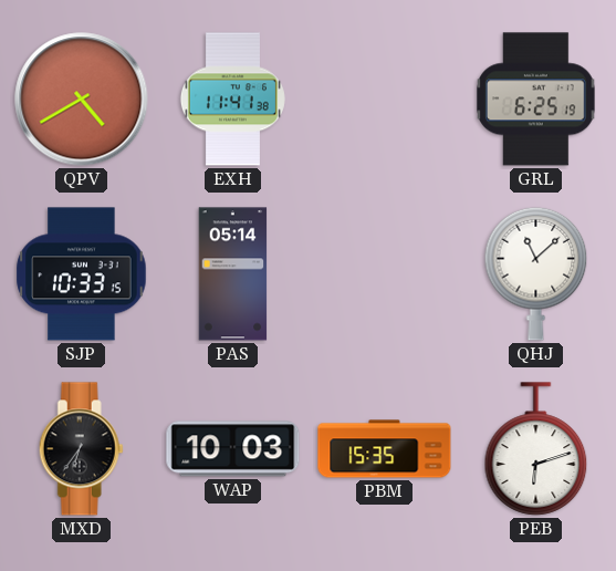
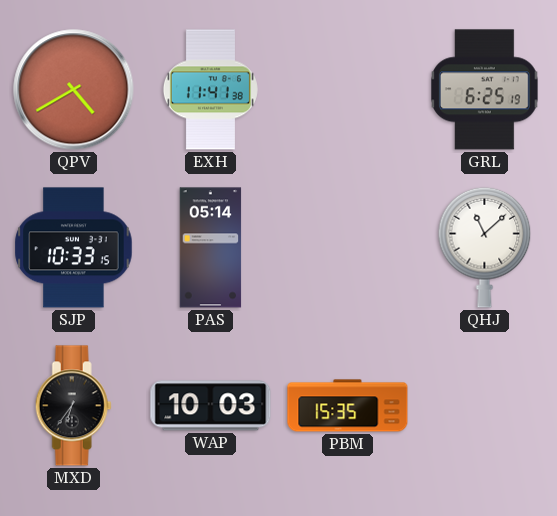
PEB: 6:12 -> none
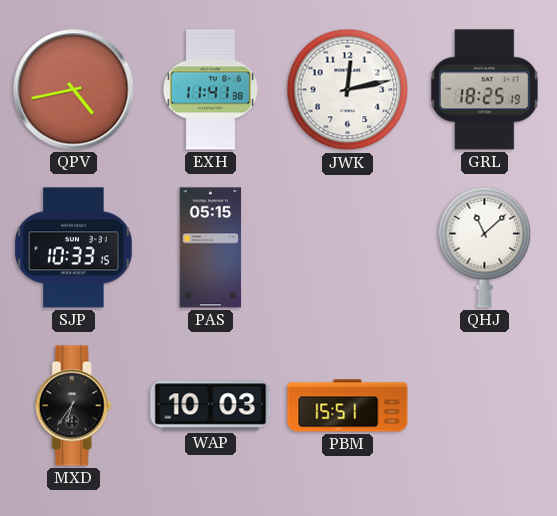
QPV: 4:40 -> 4:43
JWK: none -> 12:13
GRL: 6:25 -> 18:25
PAS: 05:14 -> 05:15
PBM: 15:35 -> 15:51
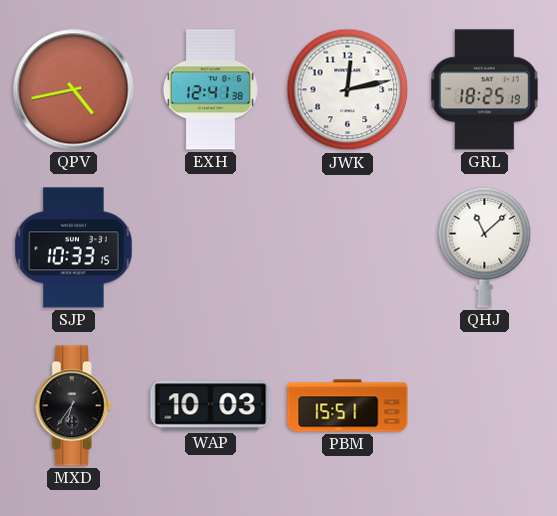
EXH: 11:41 -> 12:41
PAS: 05:15 -> none
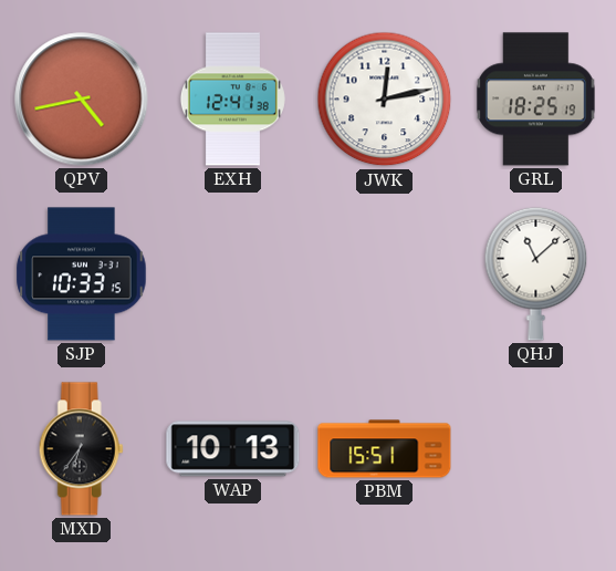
WAP: 10:03 -> 10:13
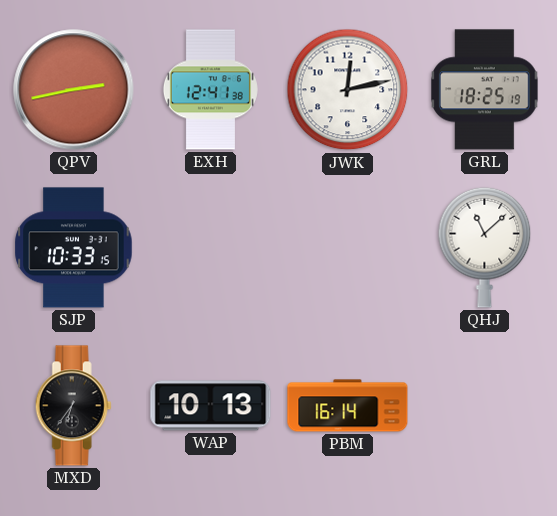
QPV: 4:43 -> 2:43
PBM: 15:51 -> 16:14
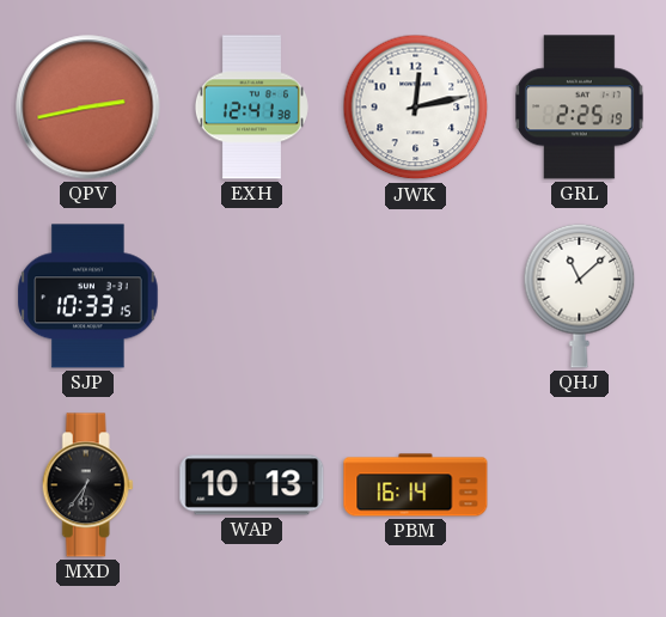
GRL: 18:25 -> 2:25
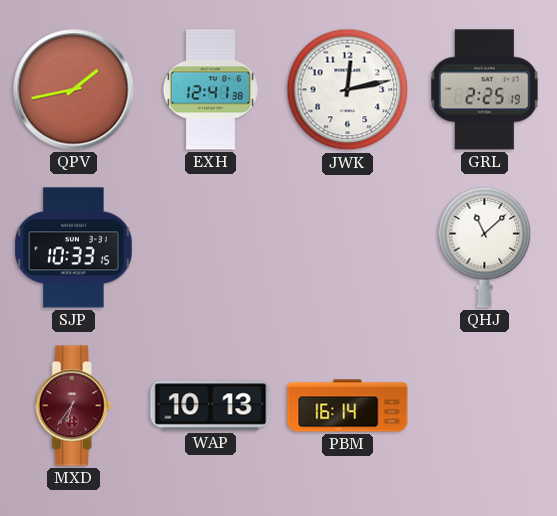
QPV: 2:43 -> 1:43
MXD dial: black -> burgundy
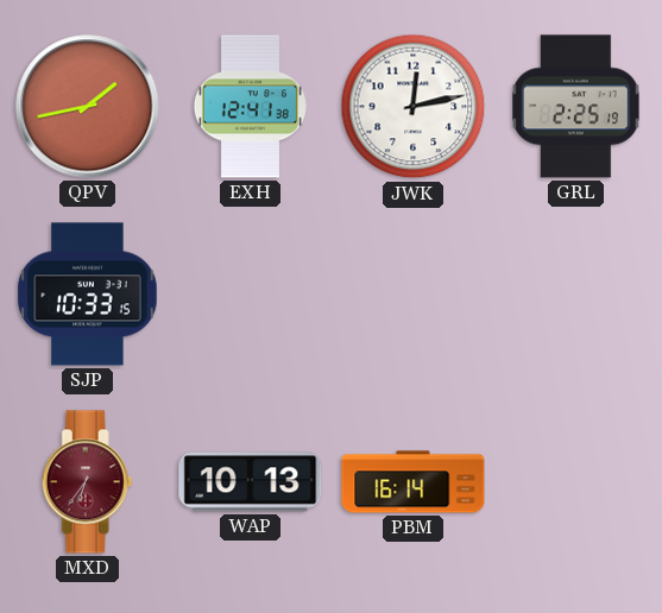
QHJ: 11:08 -> none
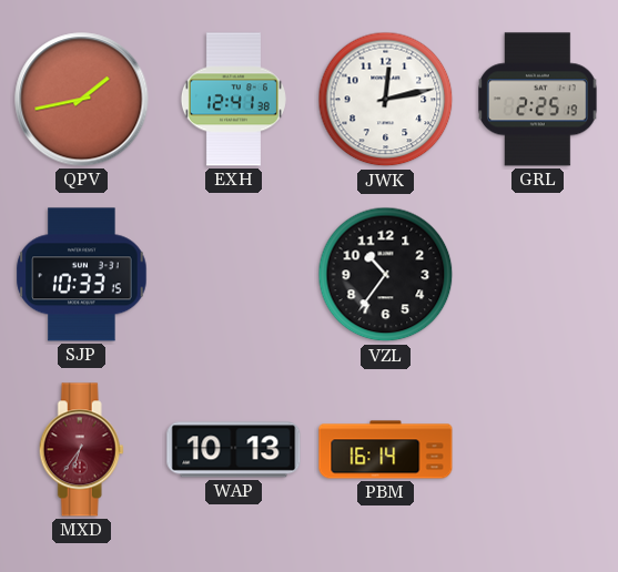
VZL: none -> 10:36
